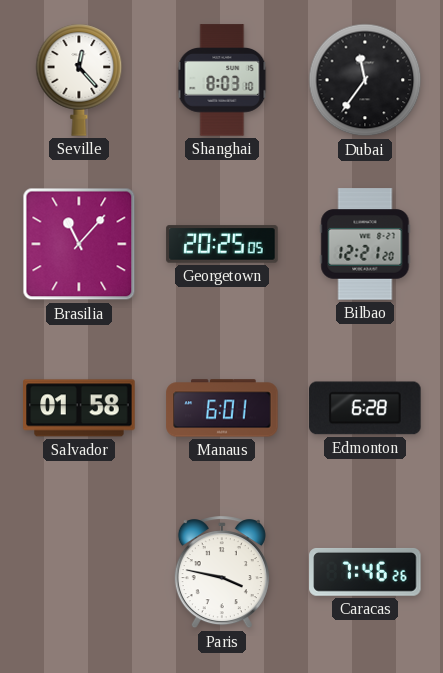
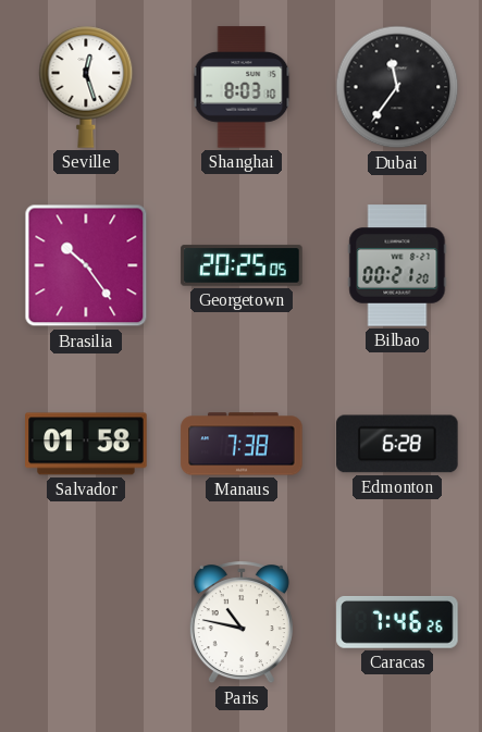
Seville: 12:23 -> 12:27
Brasilia: 11:07 -> 10:24
Bilbao: 12:21 -> 00:21
Manaus: 6:01 -> 7:38
Paris: 3:47 -> 10:47
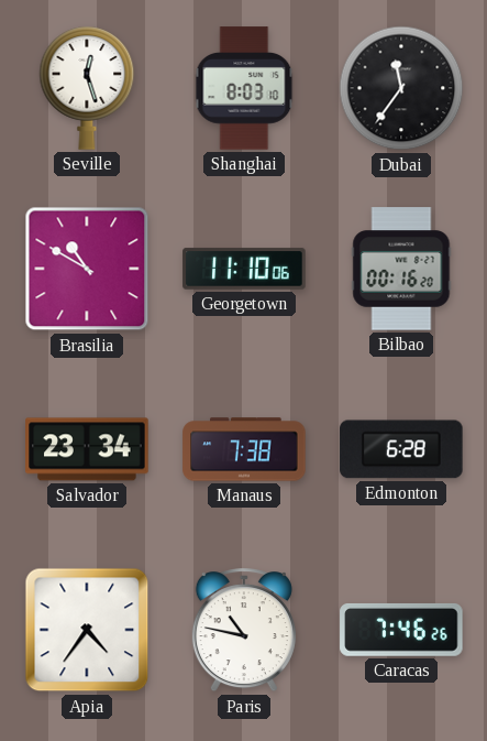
Brasilia: 10:24 -> 10:50
Georgetown: 20:25 -> 11:10
Bilbao: 00:21 -> 00:16
Salvador: 01:58 -> 23:34
Apia: none -> 4:36
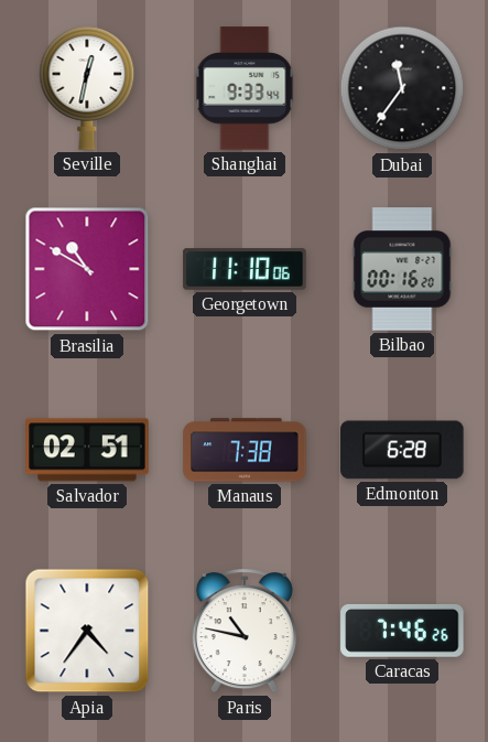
Seville: 12:27 -> 12:32
Shanghai: 8:03 -> 9:33
Salvador: 23:34 -> 02:51
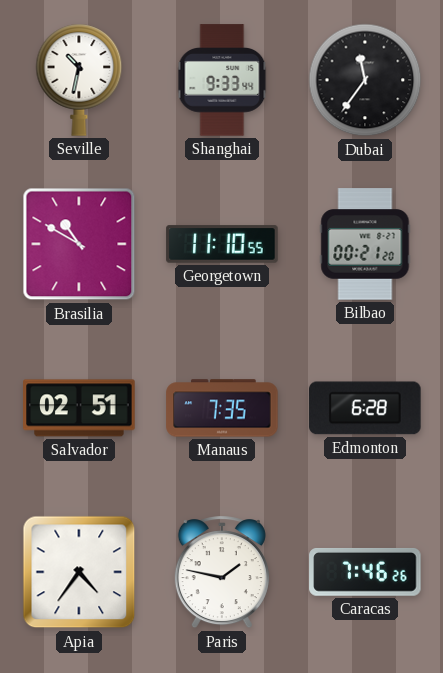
Seville: 12:32 -> 10:32
Georgetown: 11:10:06 -> 11:10:55
Bilbao: 00:16 -> 00:21
Manaus: 7:38 -> 7:35
Paris: 10:47 -> 1:47
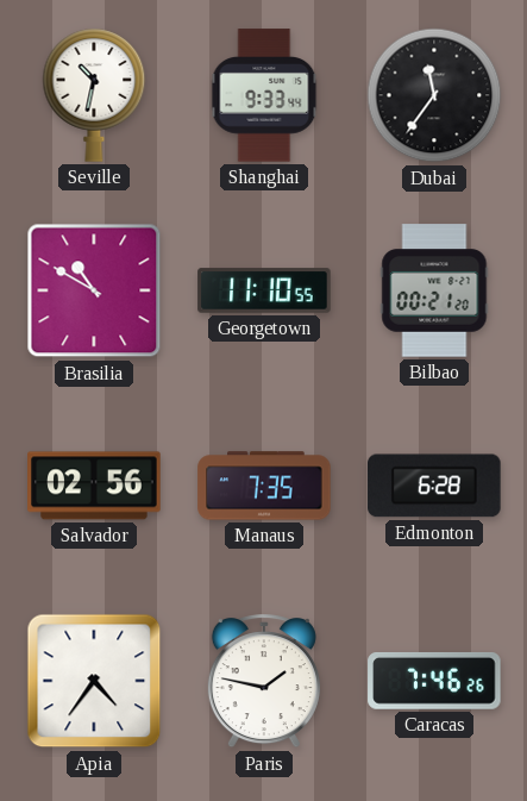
Salvador: 02:51 -> 02:56
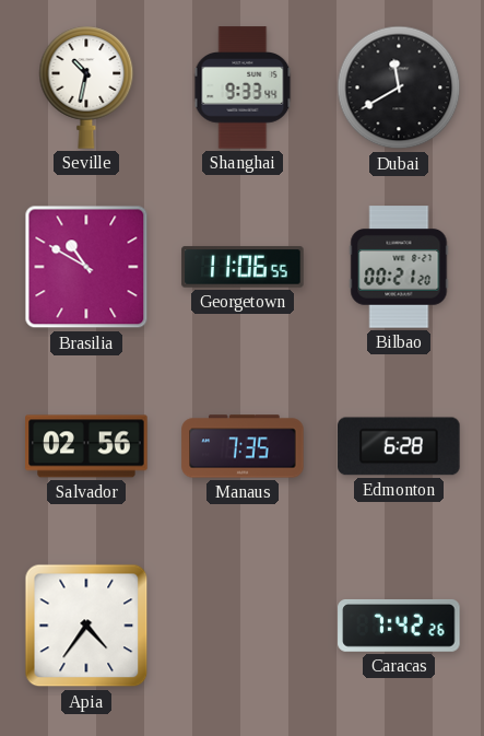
Dubai: 11:36 -> 11:40
Georgetown: 11:10 -> 11:06
Paris: 1:47 -> none
Caracas: 7:46 -> 7:42
